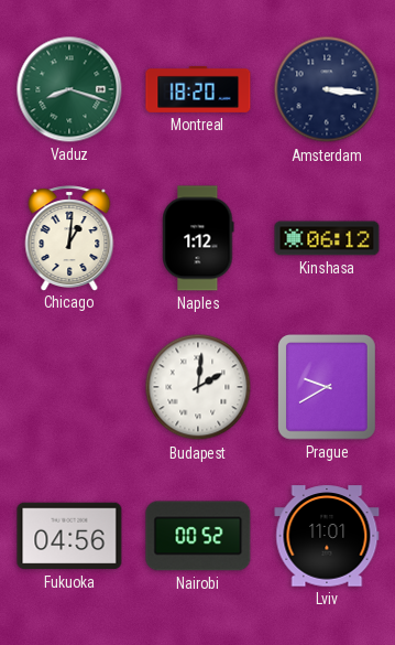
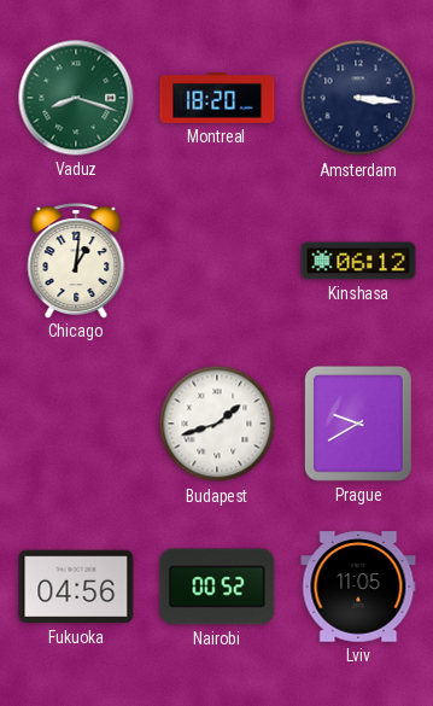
Naples: 1:12 -> none
Budapest: 2:01 -> 1:42
Lviv: 11:01 -> 11:05
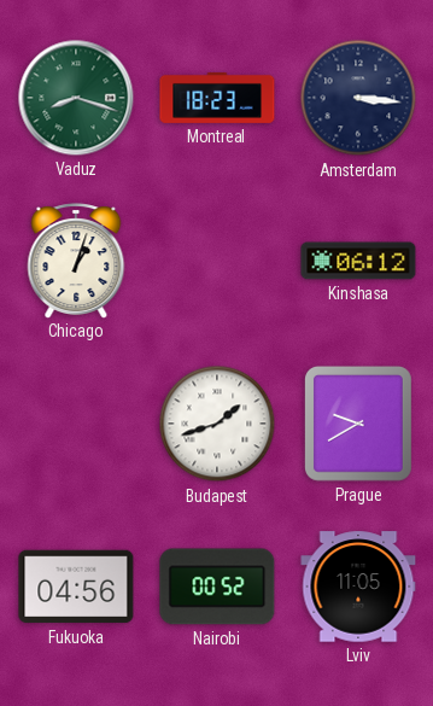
Montreal: 18:20 -> 18:23
Chicago: 1:01 -> 1:03
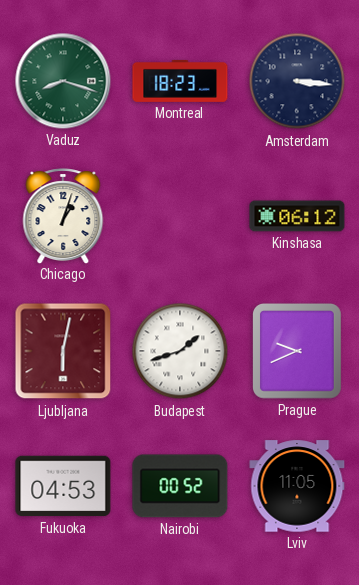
Ljubljana: none -> 6:02
Prague: 9:40 -> 9:41
Fukuoka: 04:56 -> 04:53
